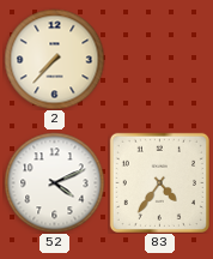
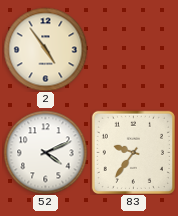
2: 7:37 -> 4:54
83: 4:36 -> 9:36
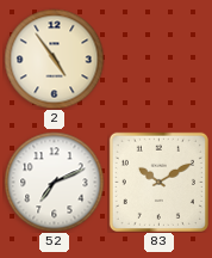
52: 4:11 -> 7:11
83: 9:36 -> 10:10
